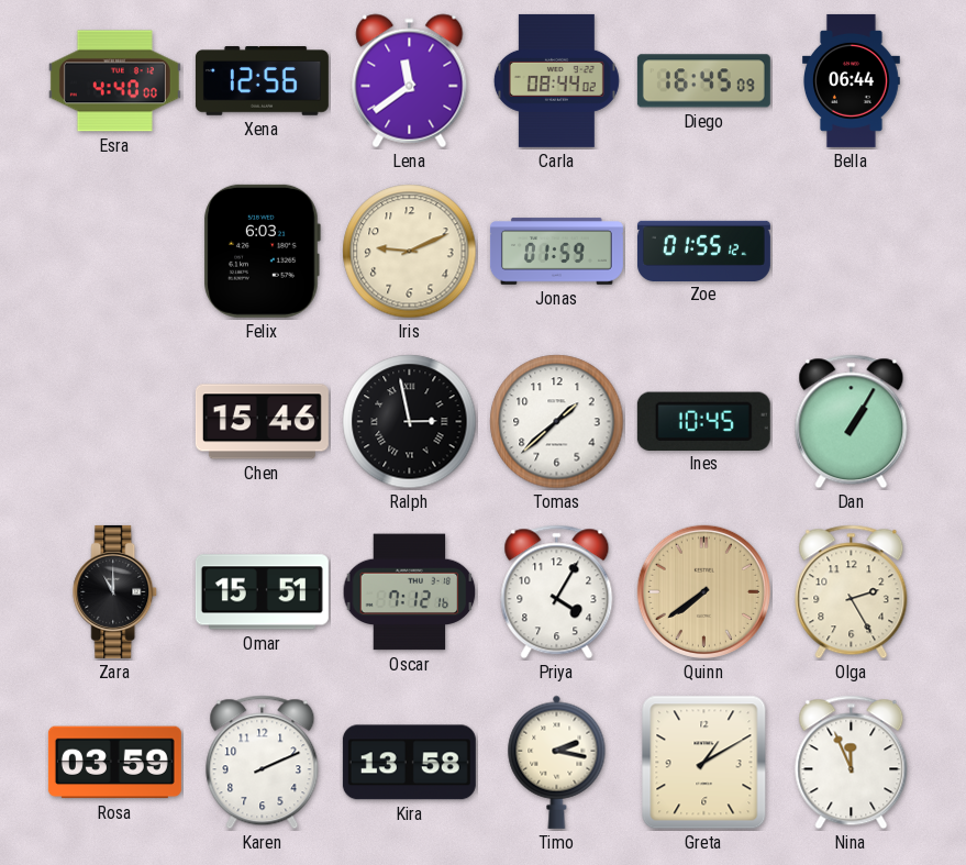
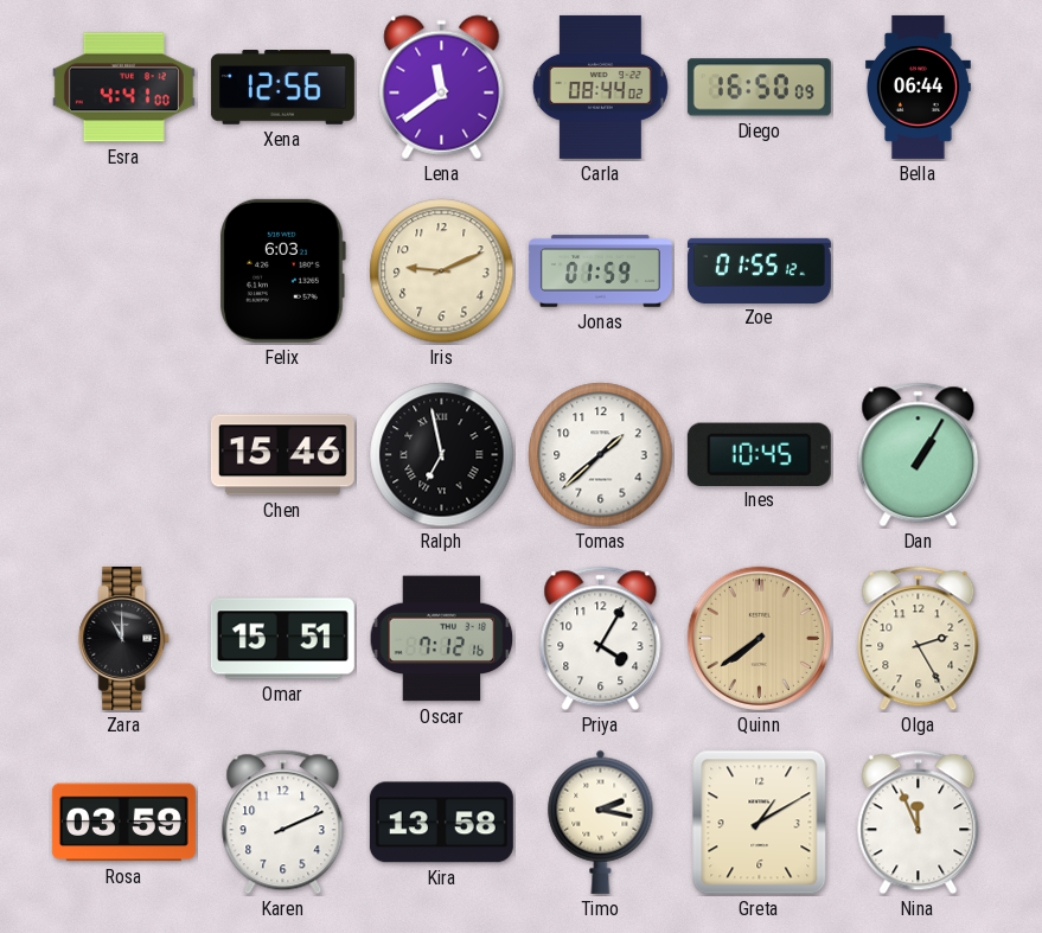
Esra: 4:40 -> 4:41
Diego: 16:45 -> 16:50
Ralph: 2:58 -> 6:58
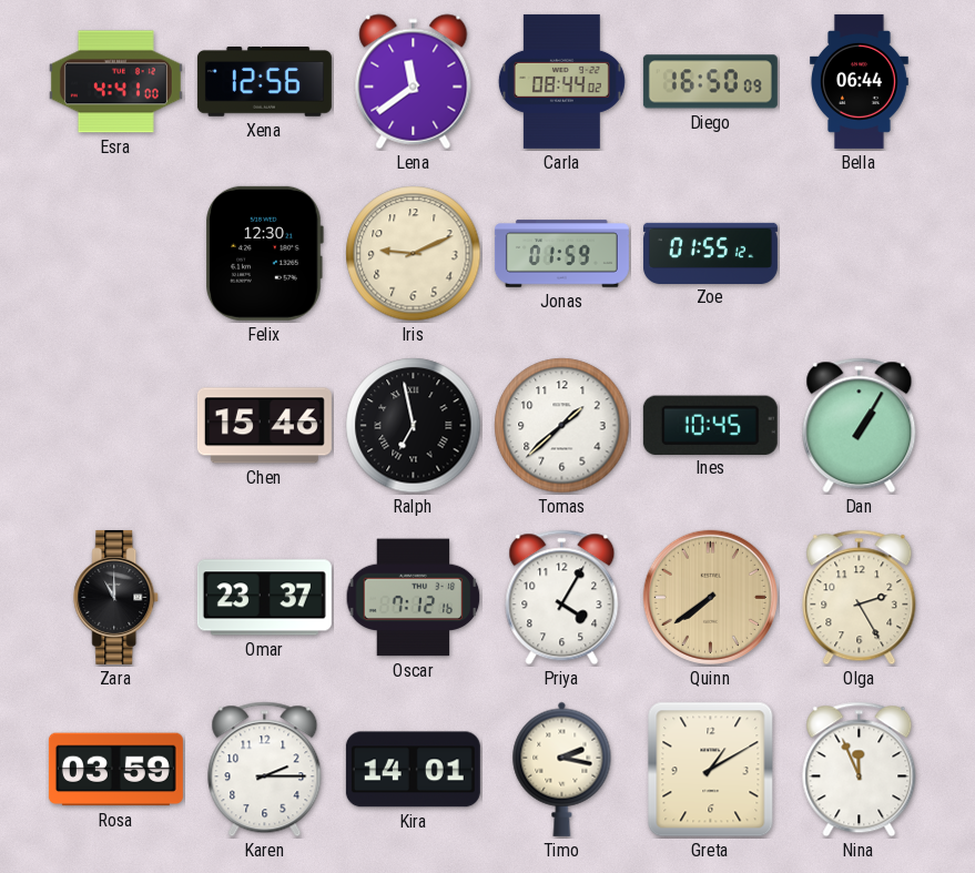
Felix: 6:03 -> 12:30
Omar: 15:51 -> 23:37
Karen: 2:11 -> 2:15
Kira: 13:58 -> 14:01
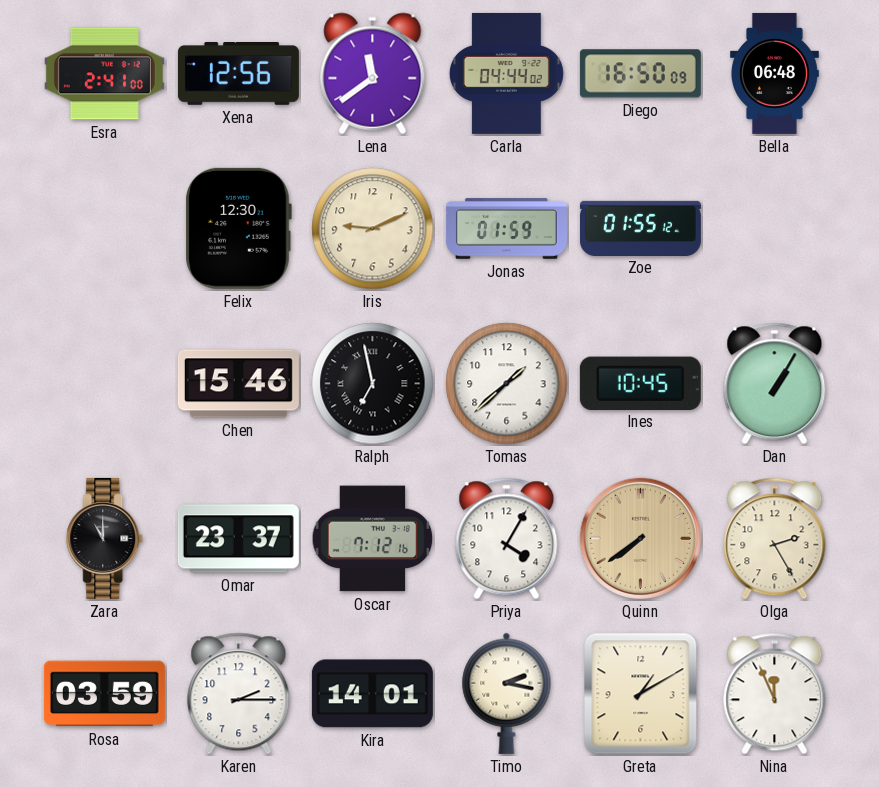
Esra: 4:41 -> 2:41
Carla: 08:44 -> 04:44
Bella: 06:44 -> 06:48
